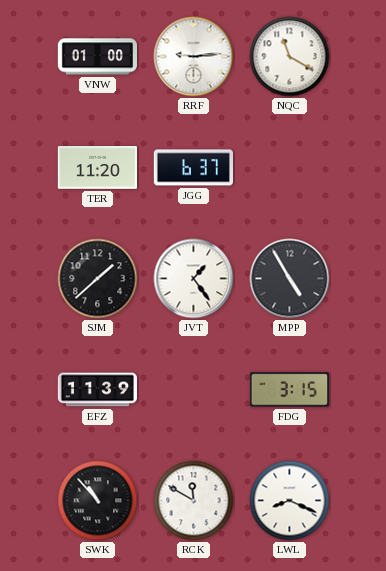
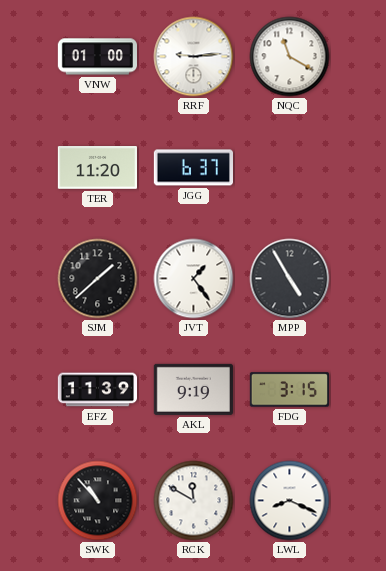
AKL: none -> 9:19
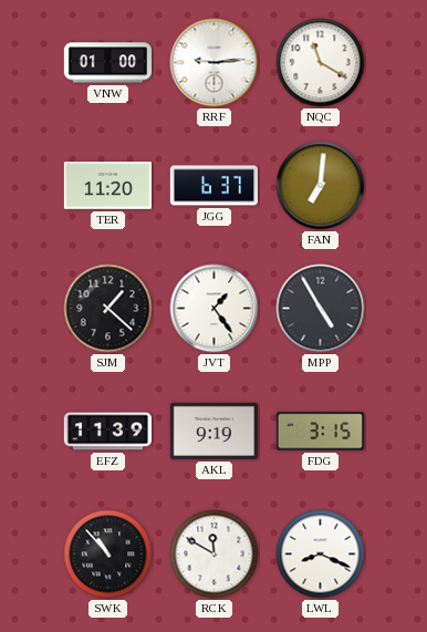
FAN: none -> 7:01
SJM: 1:38 -> 1:22
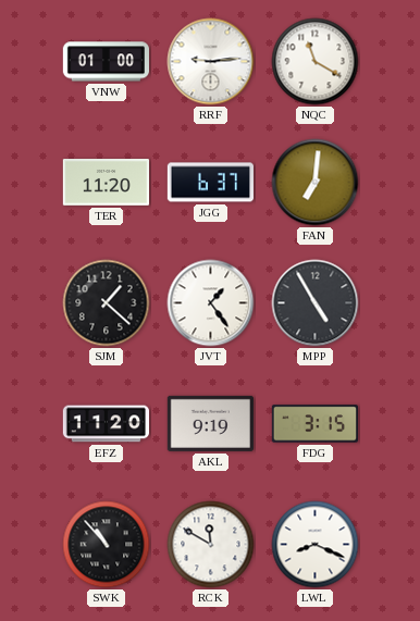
EFZ: 11:39 -> 11:20
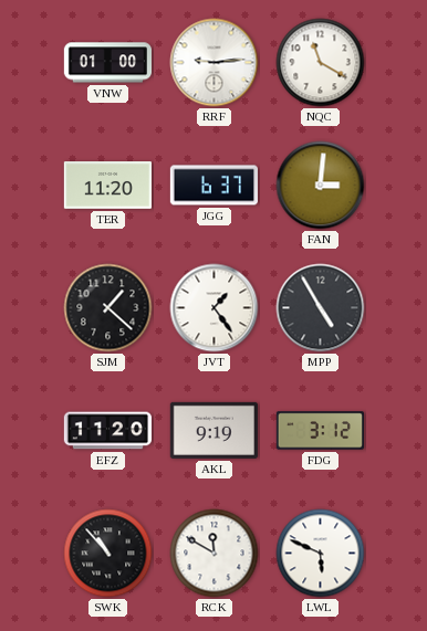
FAN: 7:01 -> 3:01
FDG: 3:15 -> 3:12
LWL: 8:19 -> 5:49
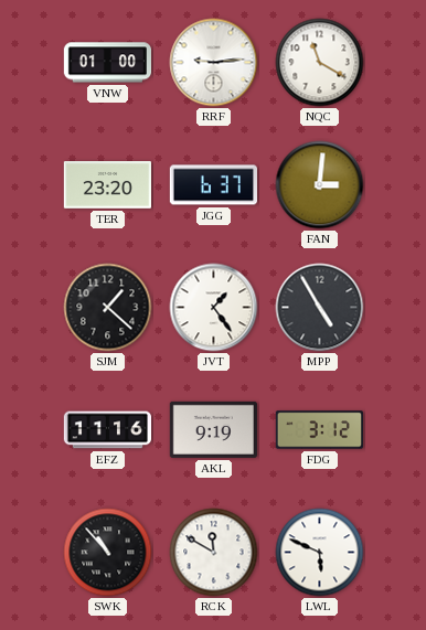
TER: 11:20 -> 23:20
EFZ: 11:20 -> 11:16
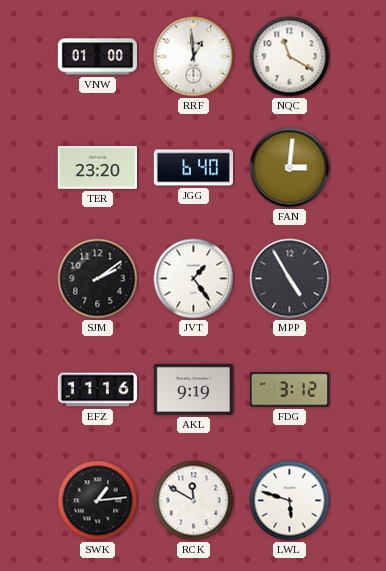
RRF: 9:14 -> 12:59
JGG: 6:37 -> 6:40
SJM: 1:22 -> 2:09
SWK: 10:53 -> 1:14
LWL: 5:49 -> 5:48
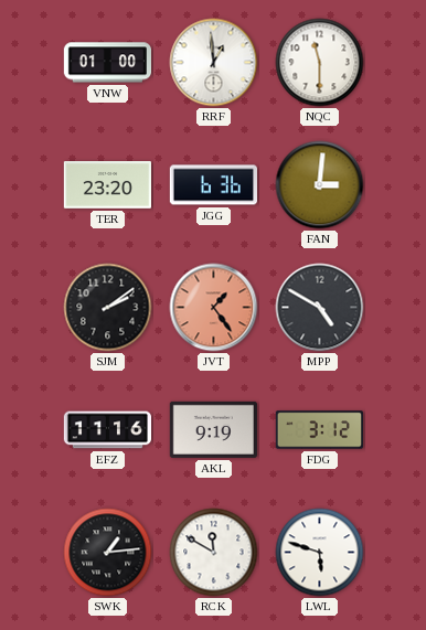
NQC: 11:20 -> 11:30
JGG: 6:40 -> 6:36
JVT dial: white -> salmon
MPP: 4:55 -> 4:50
